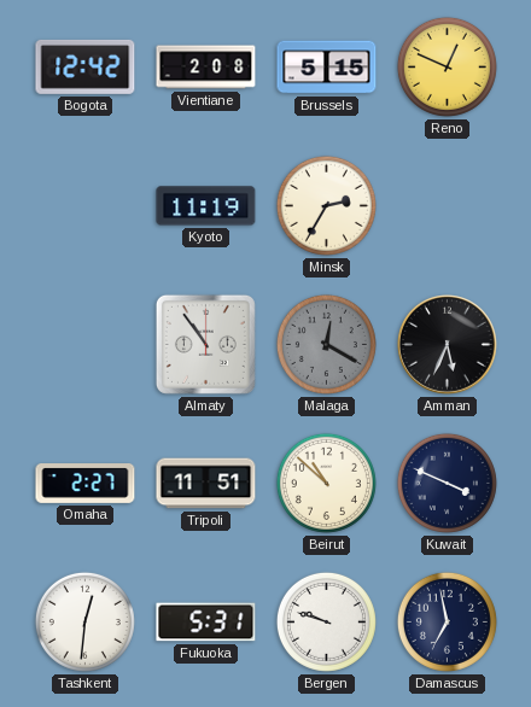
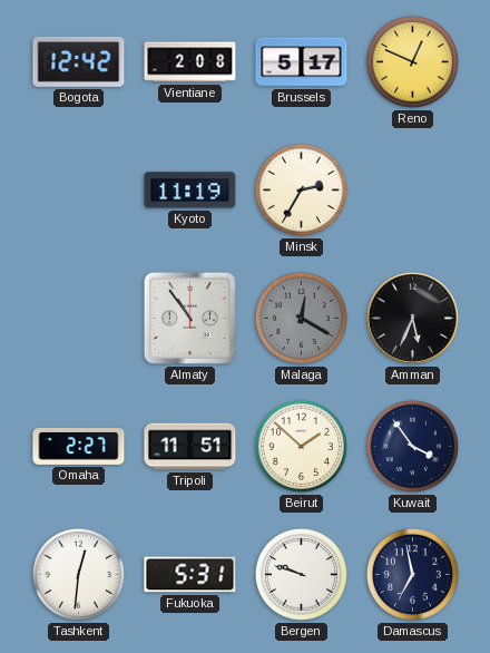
Brussels: 5:15 -> 5:17
Beirut: 10:52 -> 1:52
Kuwait: 3:49 -> 3:54
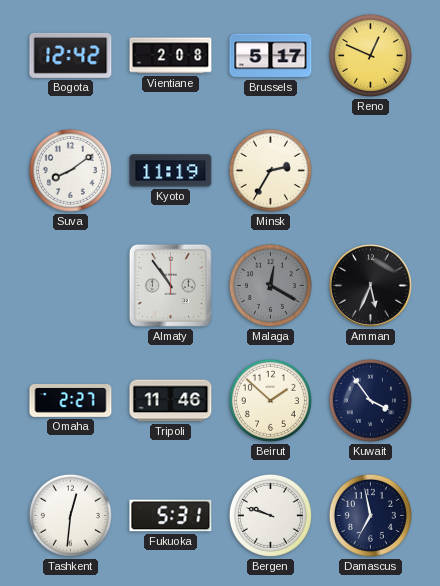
Suva: none -> 8:09
Tripoli: 11:51 -> 11:46
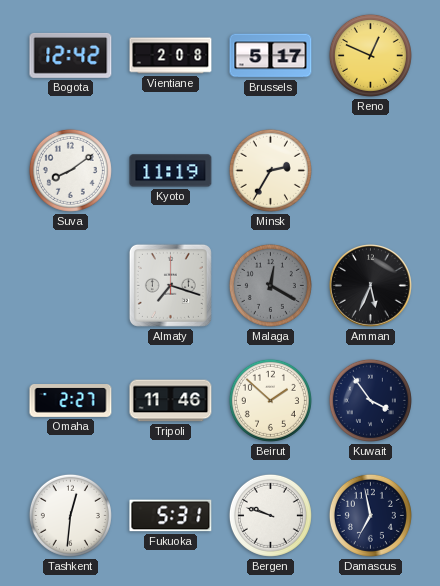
Almaty: 10:54 -> 7:18
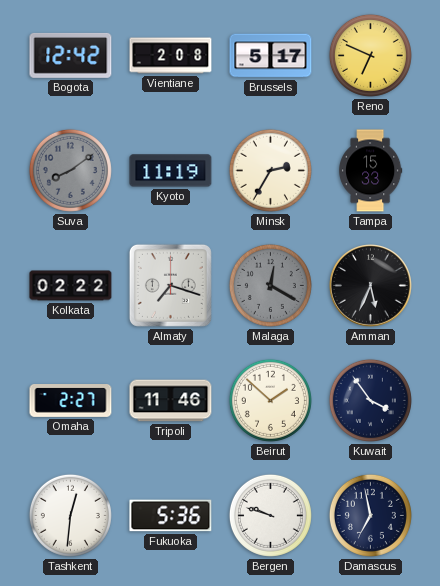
Reno: 12:49 -> 6:49
Suva dial: white -> grey
Tampa: none -> 15:33
Kolkata: none -> 02:22
Fukuoka: 5:31 -> 5:36
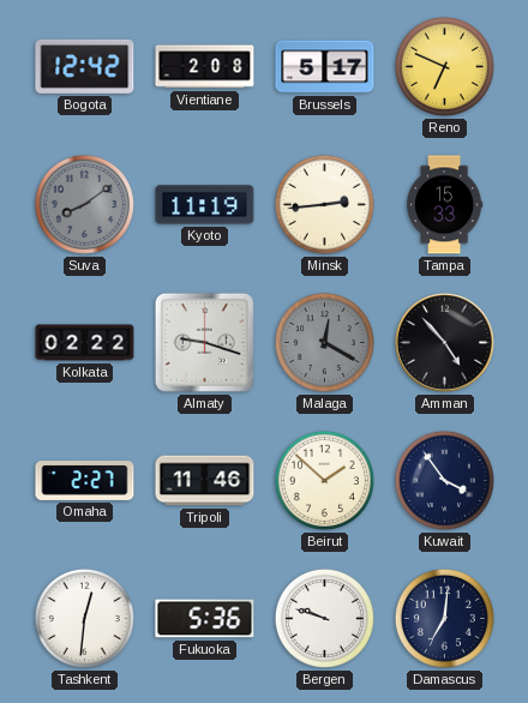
Minsk: 2:35 -> 2:44
Almaty: 7:18 -> 9:18
Amman: 5:34 -> 4:53
Damascus: 6:58 -> 7:01
